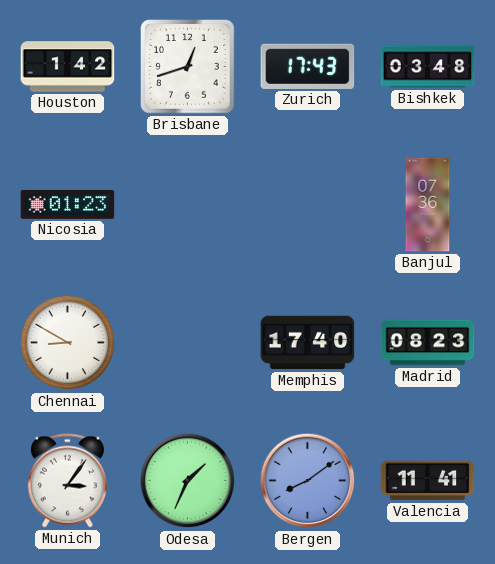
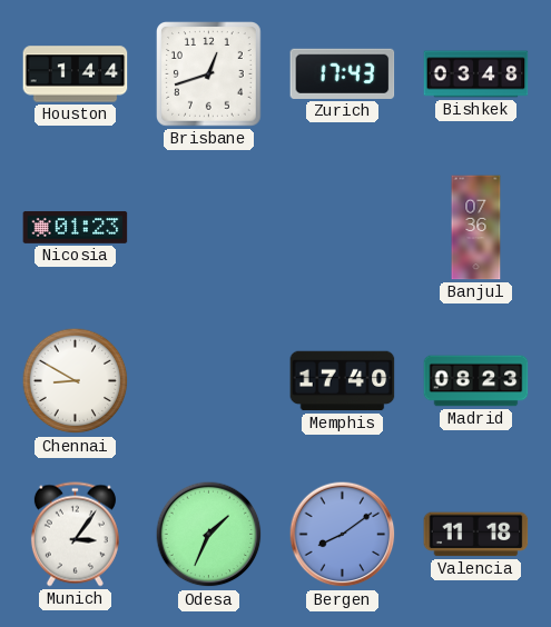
Houston: 1:42 -> 1:44
Valencia: 11:41 -> 11:18
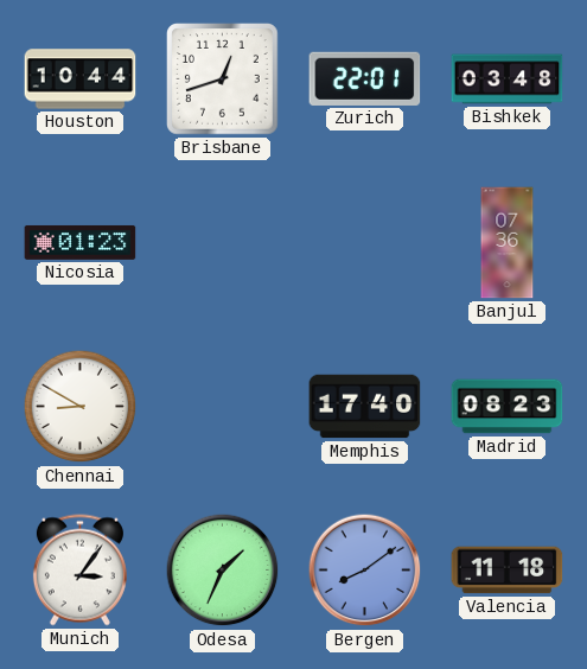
Houston: 1:44 -> 10:44
Zurich: 17:43 -> 22:01
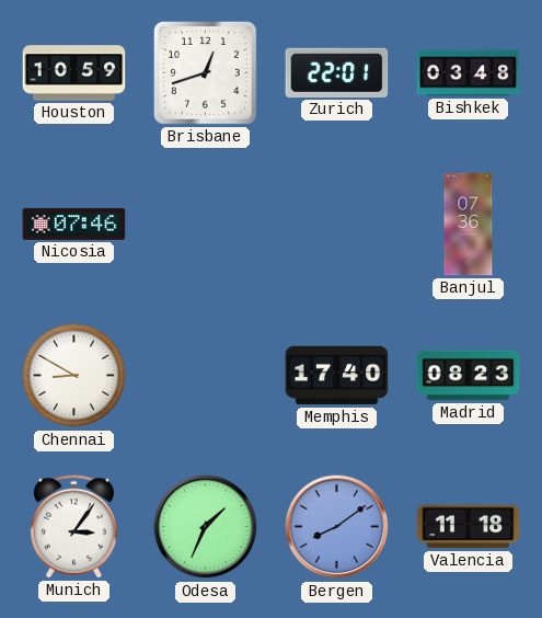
Houston: 10:44 -> 10:59
Nicosia: 01:23 -> 07:46
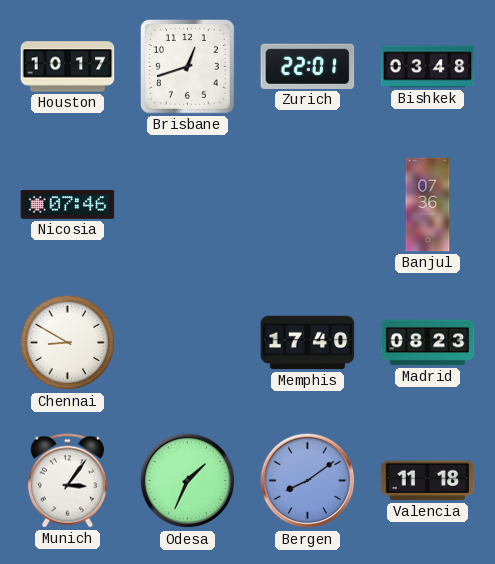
Houston: 10:59 -> 10:17
